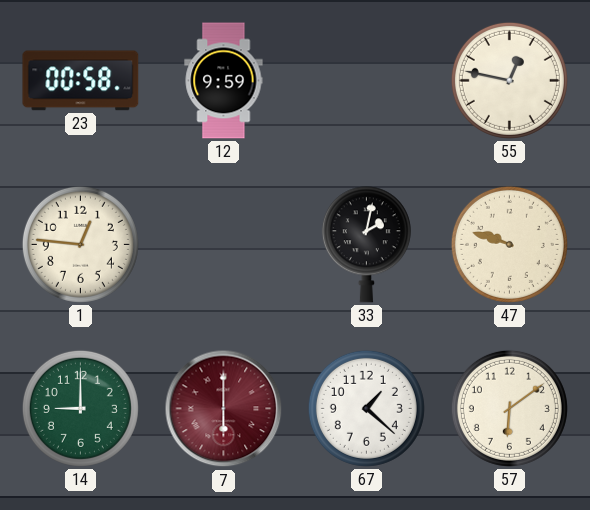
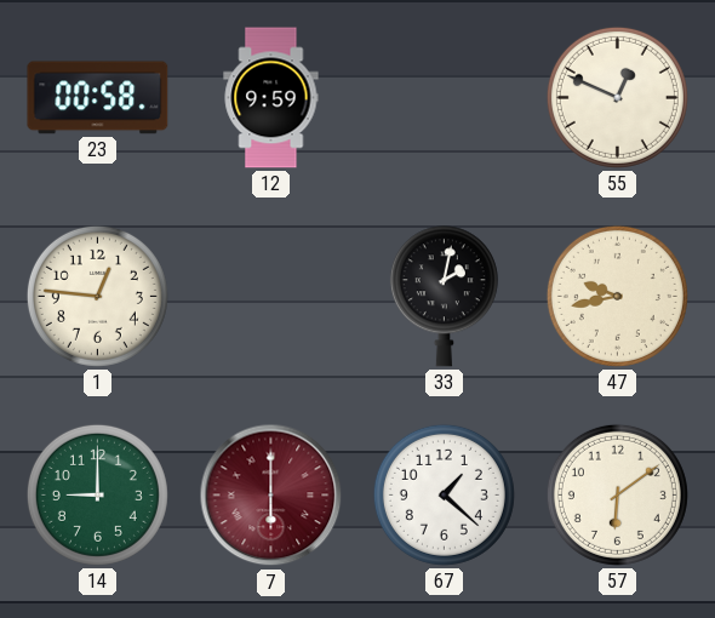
55: 12:47 -> 12:49
47: 9:48 -> 9:43
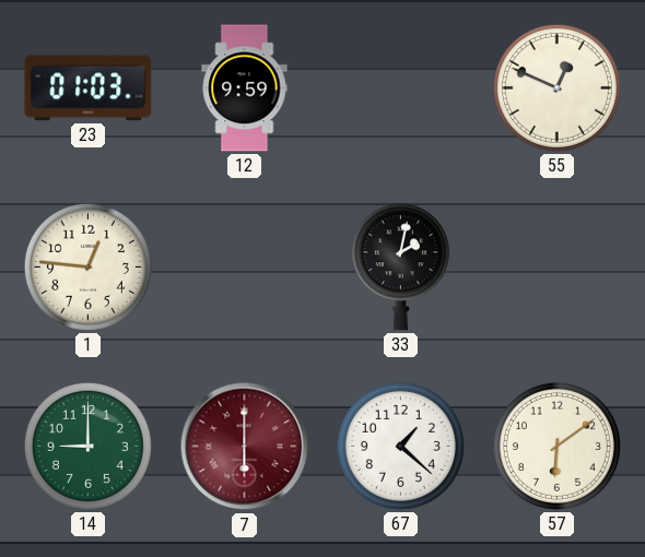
23: 00:58 -> 01:03
47: 9:43 -> none
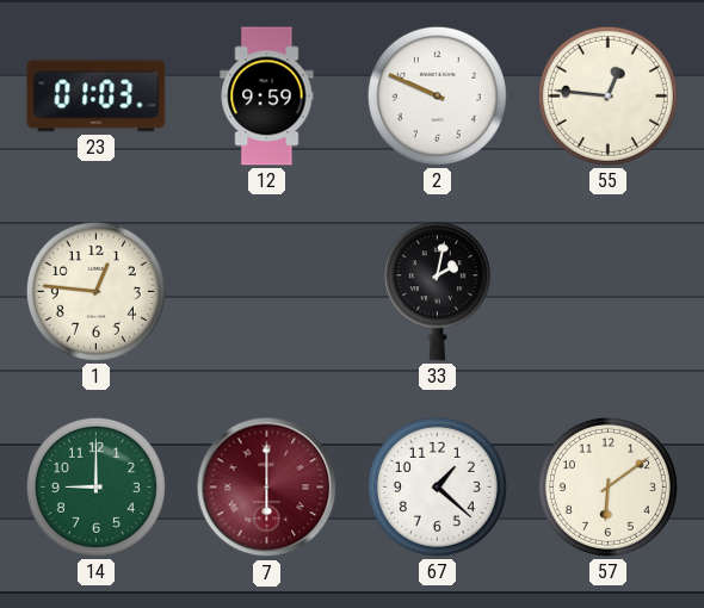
2: none -> 9:49
55: 12:49 -> 12:46
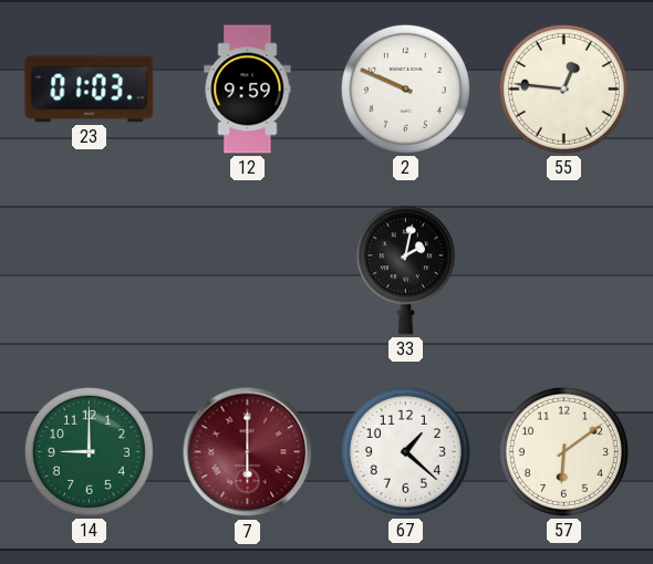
1: 12:46 -> none
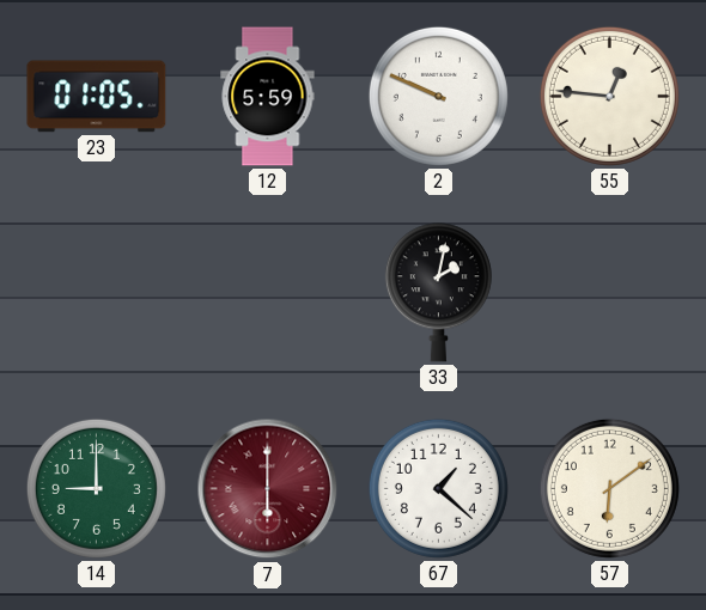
23: 01:03 -> 01:05
12: 9:59 -> 5:59
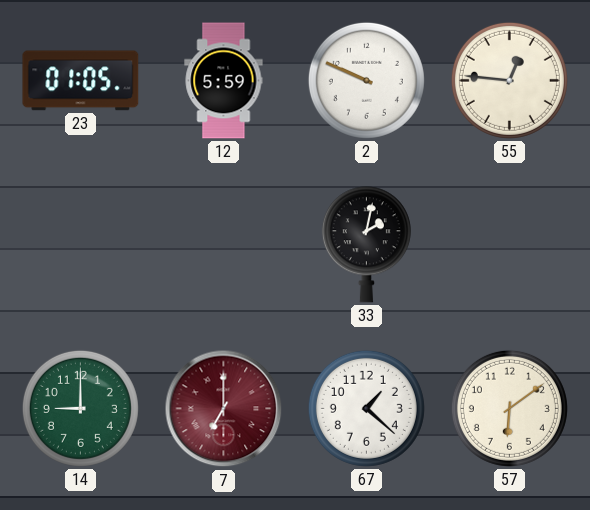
7: 6:00 -> 7:00
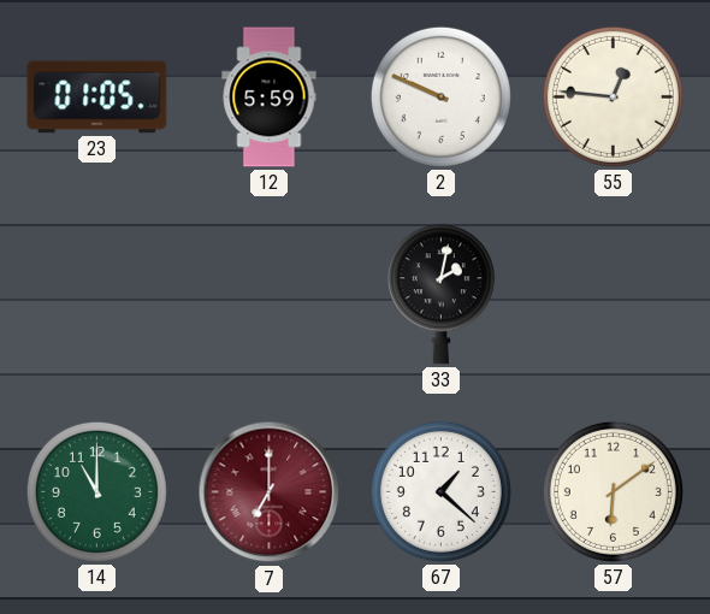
14: 9:00 -> 11:00
